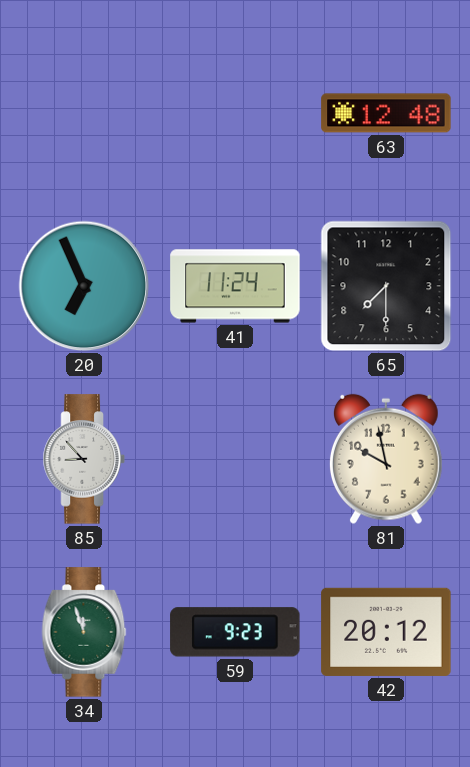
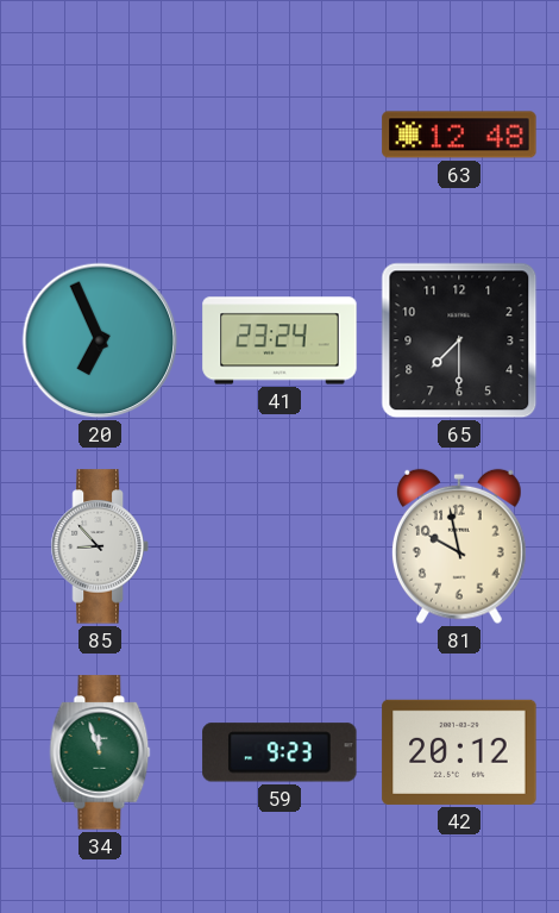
41: 11:24 -> 23:24
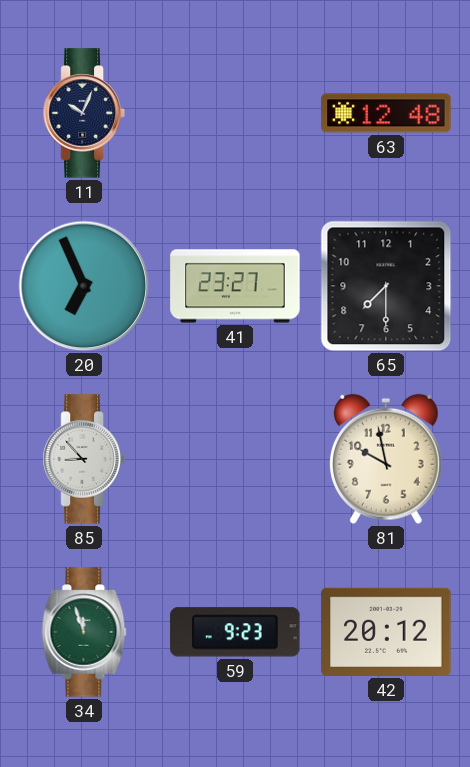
11: none -> 10:04
41: 23:24 -> 23:27
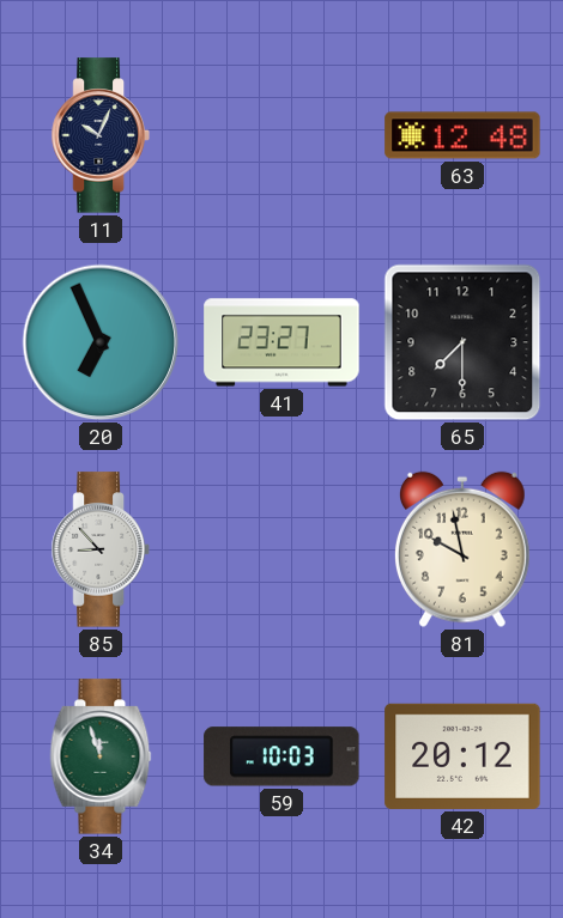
59: 9:23 -> 10:03
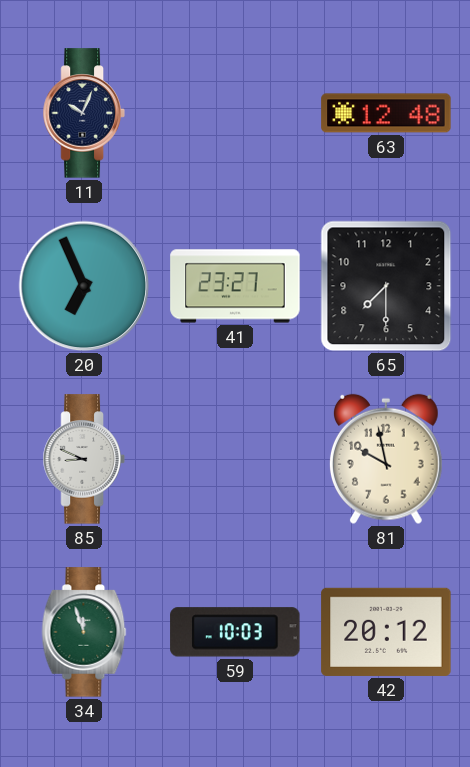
85: 8:53 -> 8:49
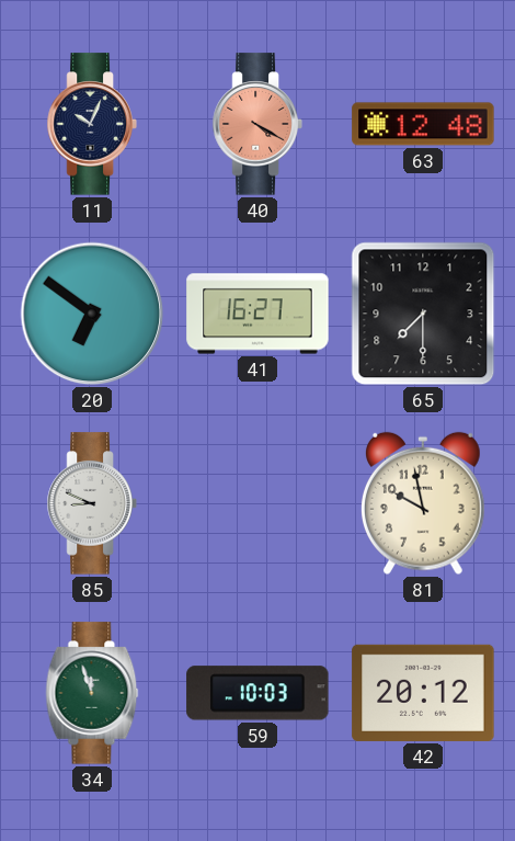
40: none -> 4:20
20: 6:56 -> 6:51
41: 23:27 -> 16:27
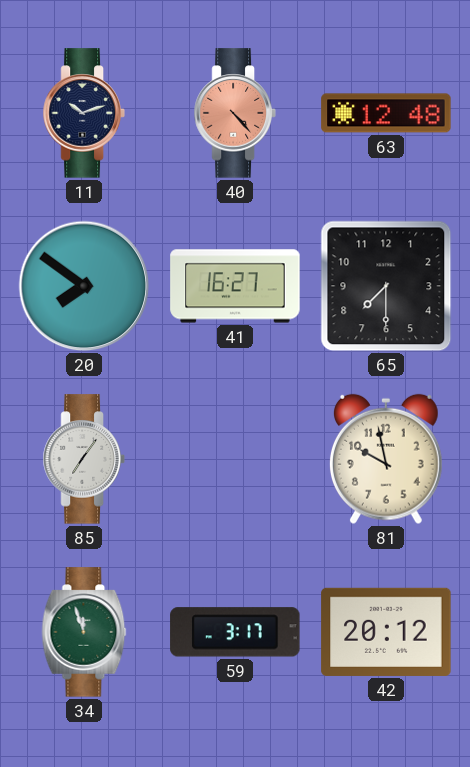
11: 10:04 -> 10:12
40: 4:20 -> 4:23
20: 6:51 -> 7:51
85: 8:49 -> 7:06
59: 10:03 -> 3:17
